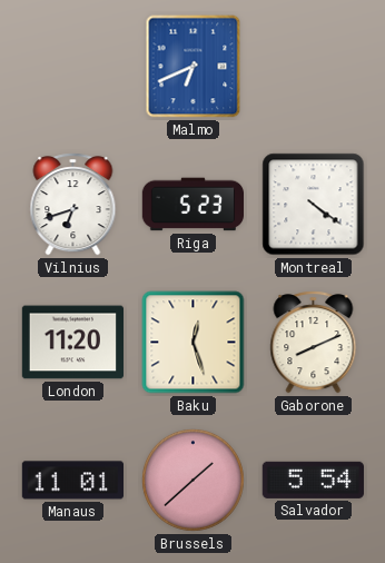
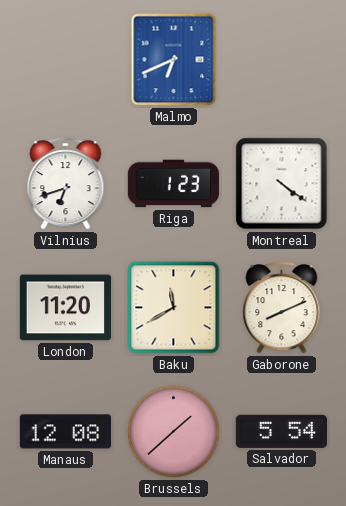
Riga: 5:23 -> 1:23
Baku: 12:27 -> 11:40
Manaus: 11:01 -> 12:08
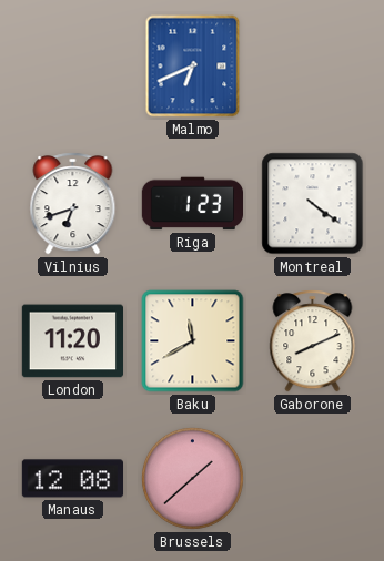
Salvador: 5:54 -> none
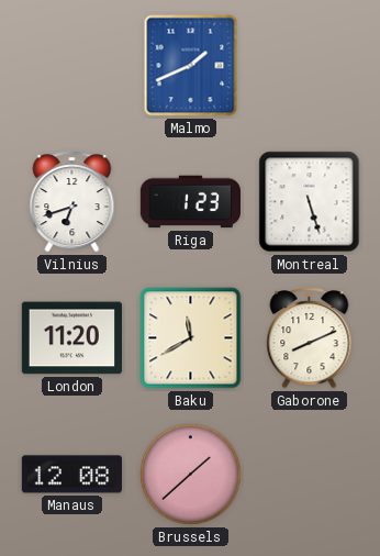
Malmo: 6:41 -> 1:41
Montreal: 4:21 -> 5:27
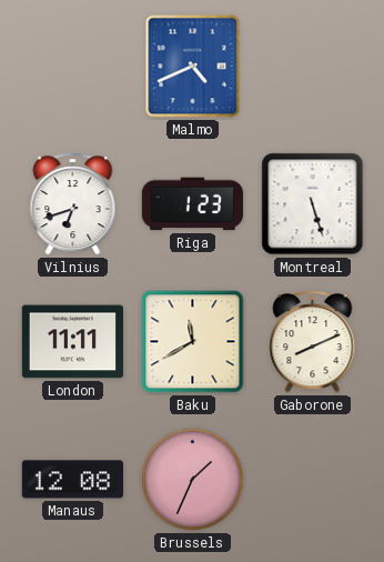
Malmo: 1:41 -> 4:41
London: 11:20 -> 11:11
Brussels: 1:38 -> 1:34
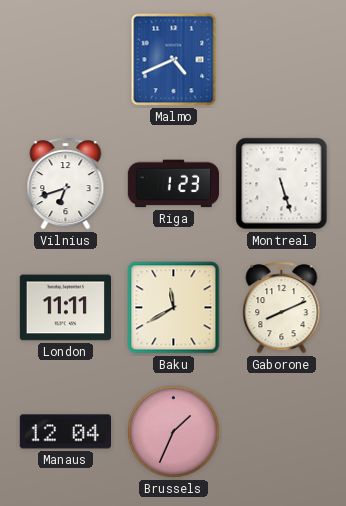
Manaus: 12:08 -> 12:04
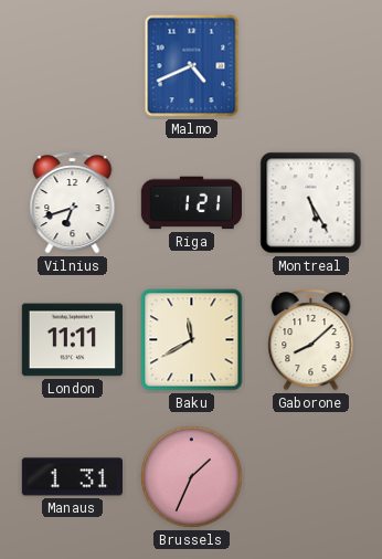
Riga: 1:23 -> 1:21
Montreal: 5:27 -> 5:25
Gaborone: 8:11 -> 8:08
Manaus: 12:04 -> 1:31
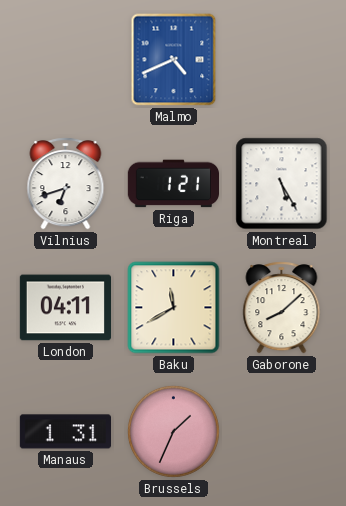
London: 11:11 -> 04:11
